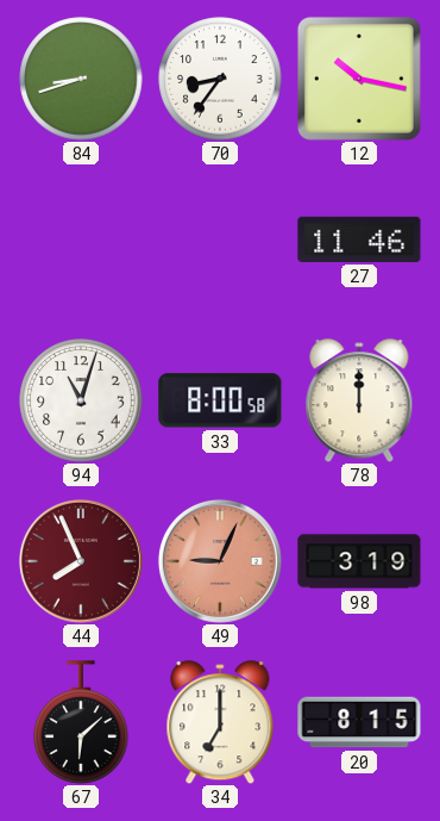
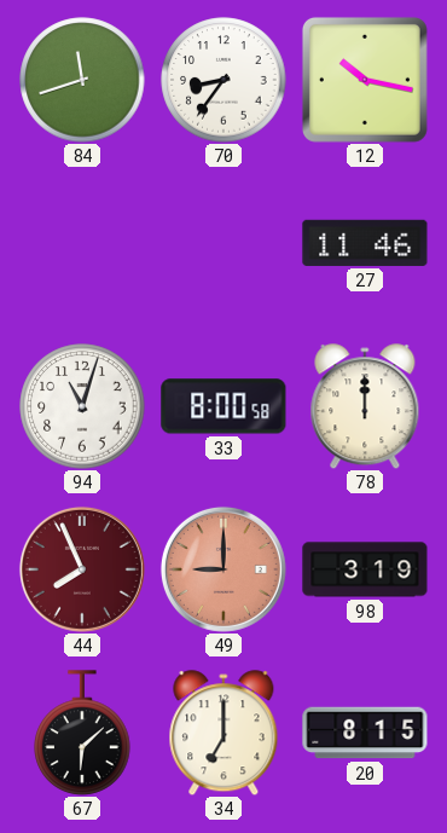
84: 8:42 -> 11:42
49: 9:04 -> 9:00
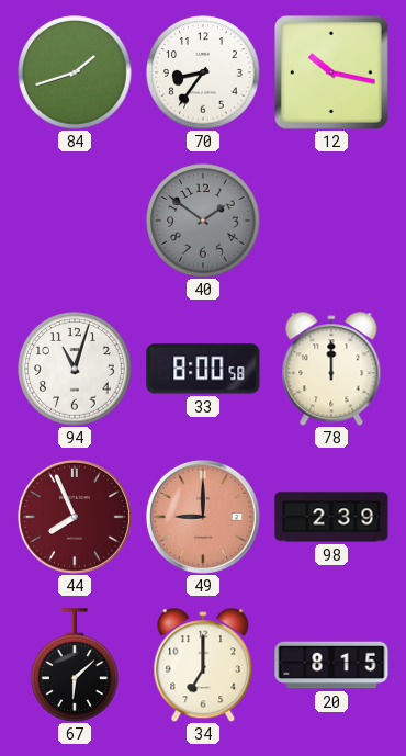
84: 11:42 -> 1:42
40: none -> 1:51
27: 11:46 -> none
98: 3:19 -> 2:39
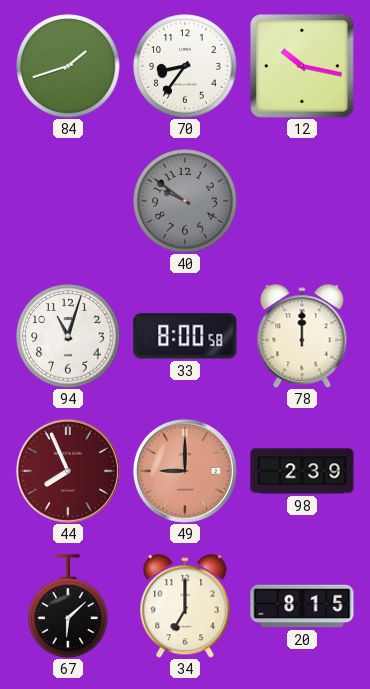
40: 1:51 -> 9:51
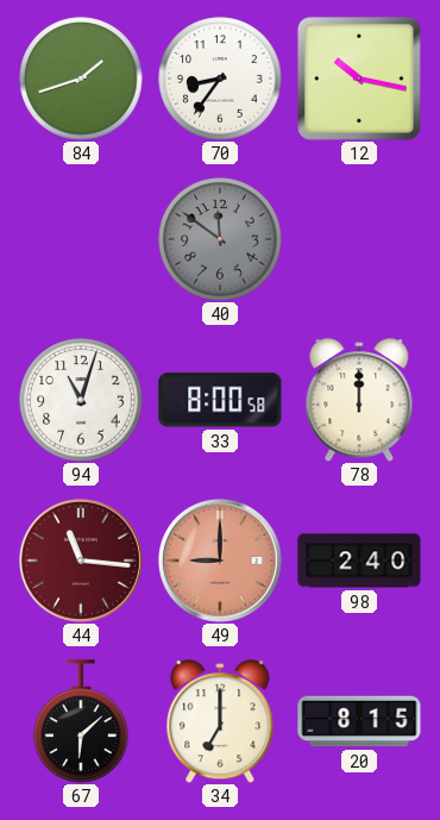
40: 9:51 -> 11:51
44: 7:56 -> 11:16
98: 2:39 -> 2:40
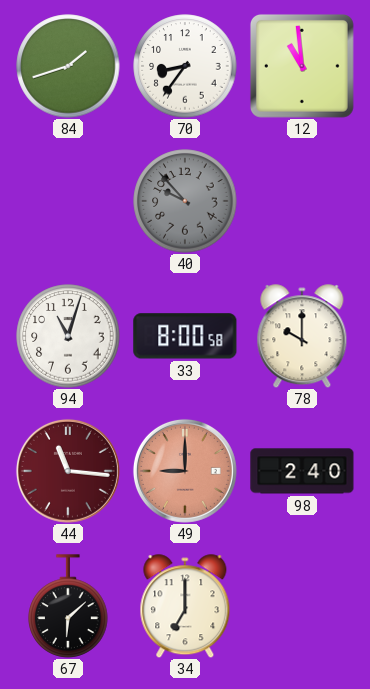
12: 10:17 -> 10:59
40: 11:51 -> 9:53
78: 12:00 -> 10:00
20: 8:15 -> none
